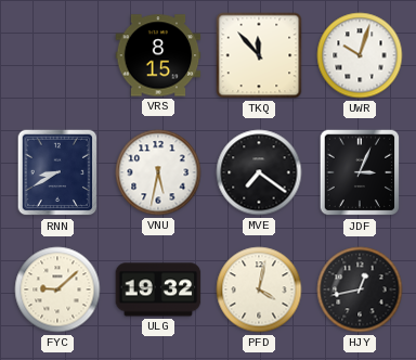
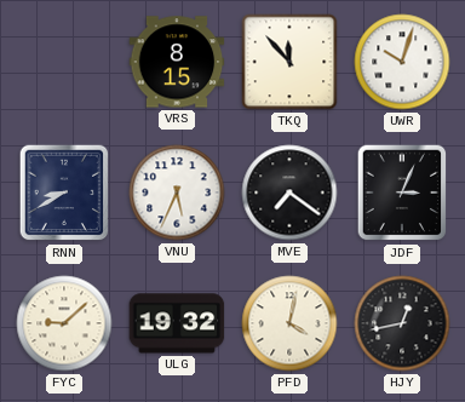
VNU: 5:32 -> 5:34
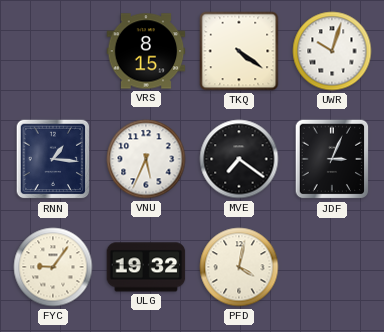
TKQ: 11:53 -> 4:21
RNN: 8:40 -> 1:16
FYC: 9:08 -> 9:06
HJY: 12:43 -> none
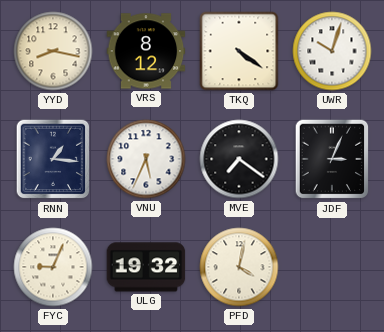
YYD: none -> 8:17
VRS: 8:15 -> 8:12
FYC: 9:06 -> 9:04
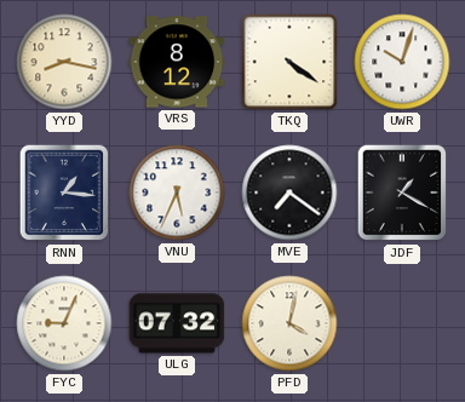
JDF: 3:04 -> 1:20
ULG: 19:32 -> 07:32
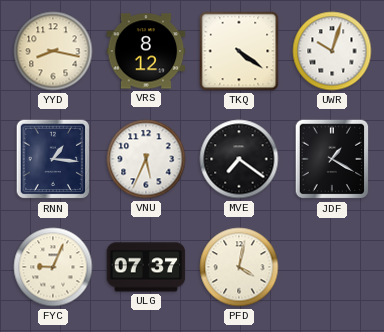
ULG: 07:32 -> 07:37
